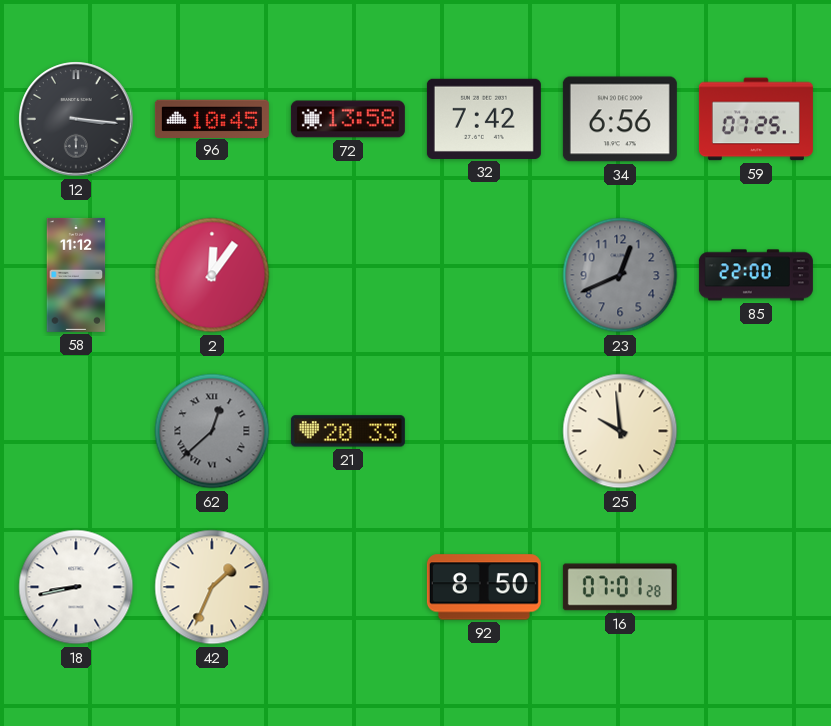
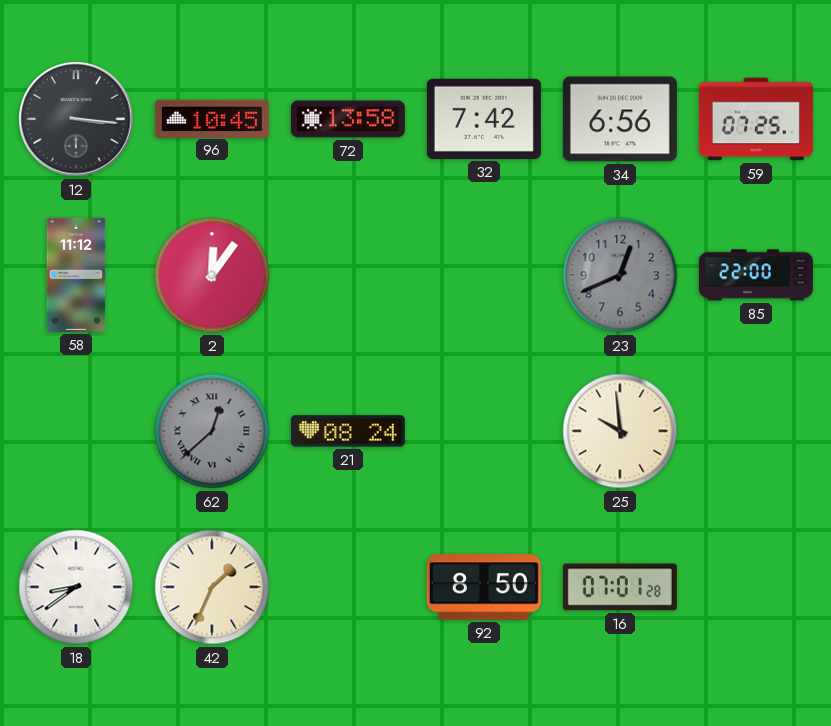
21: 20:33 -> 08:24
18: 8:43 -> 8:39
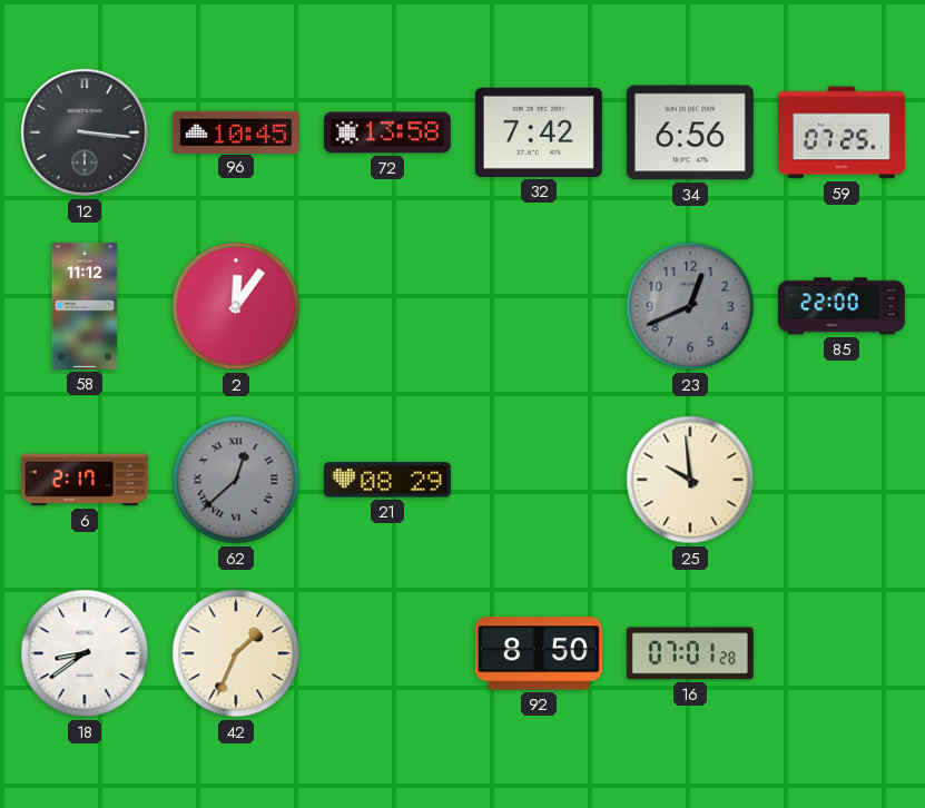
6: none -> 2:17
21: 08:24 -> 08:29
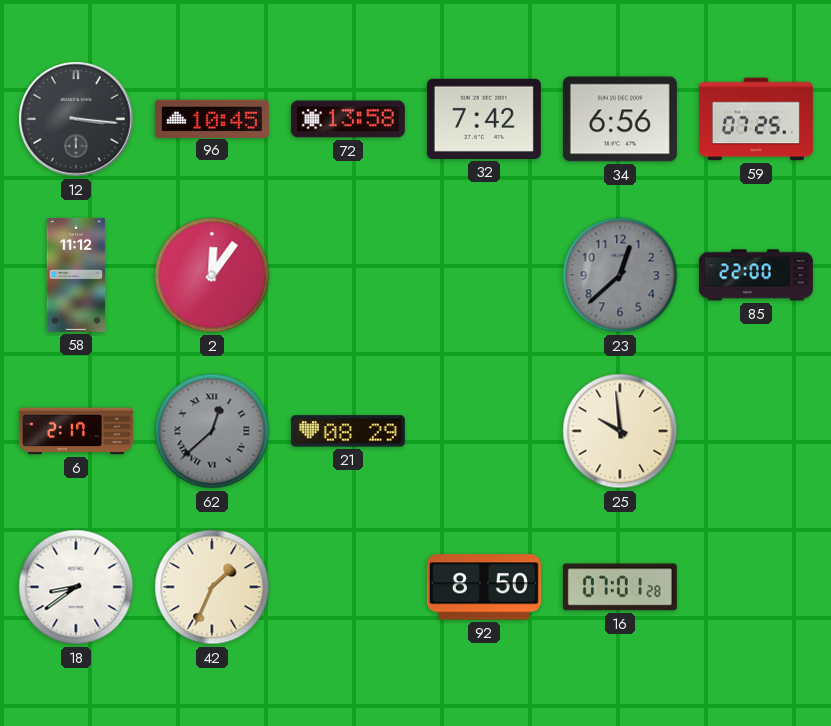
23: 12:41 -> 12:38
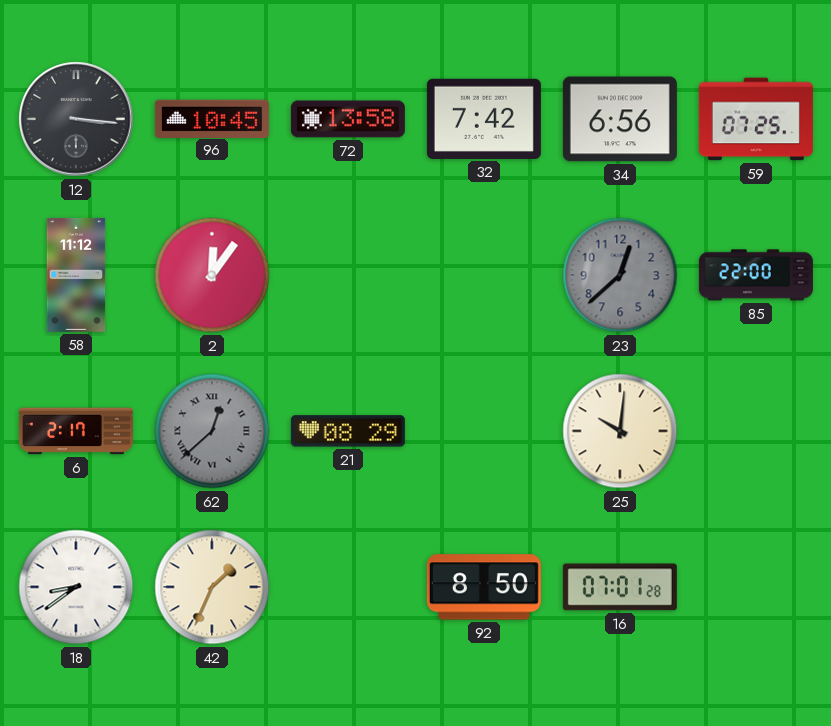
25: 9:59 -> 10:01
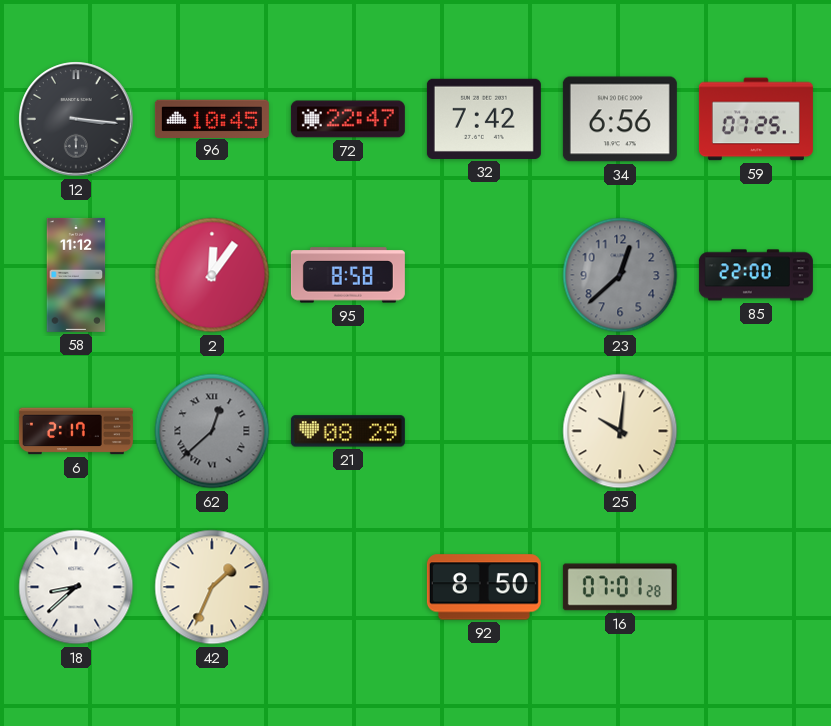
72: 13:58 -> 22:47
95: none -> 8:58
18: 8:39 -> 8:38
